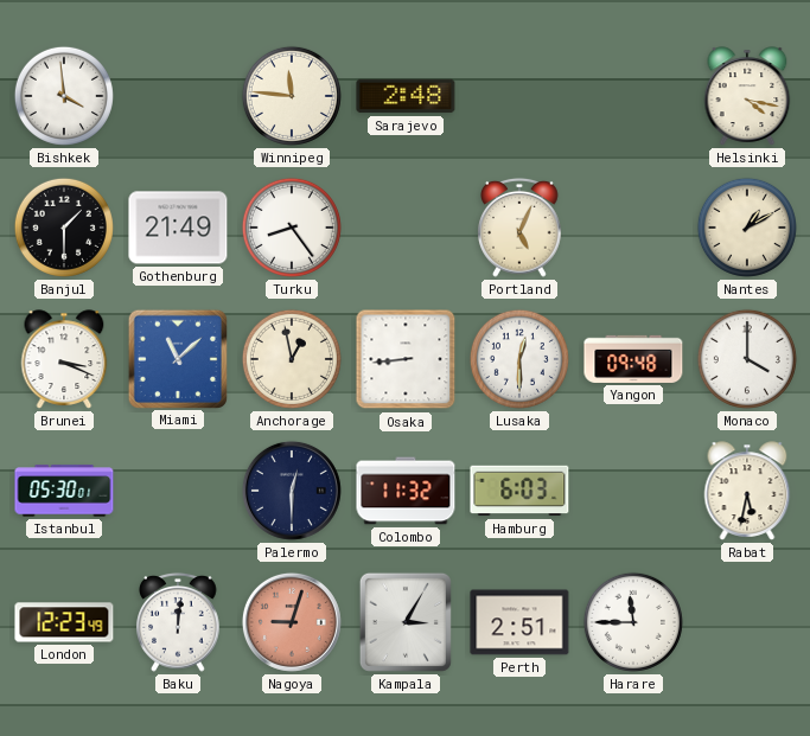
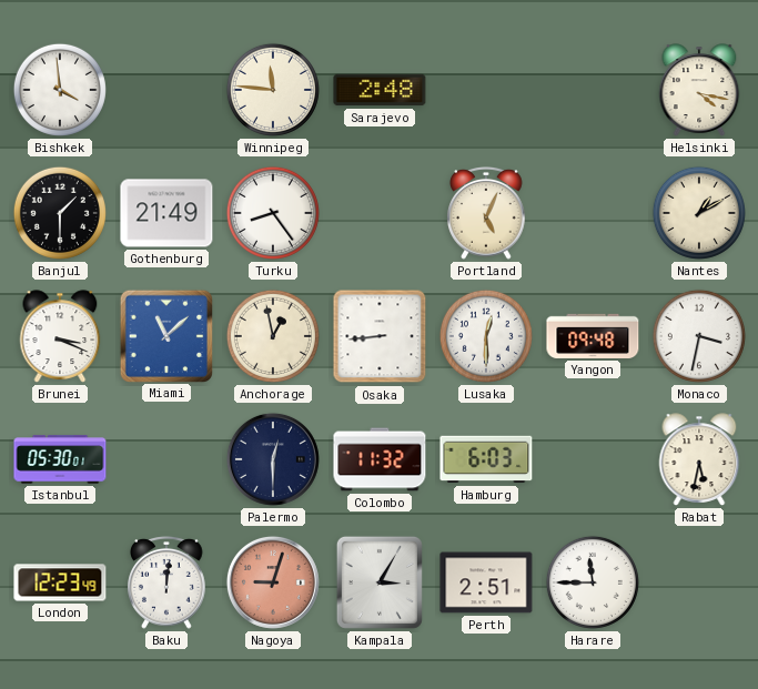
Monaco: 4:00 -> 3:32
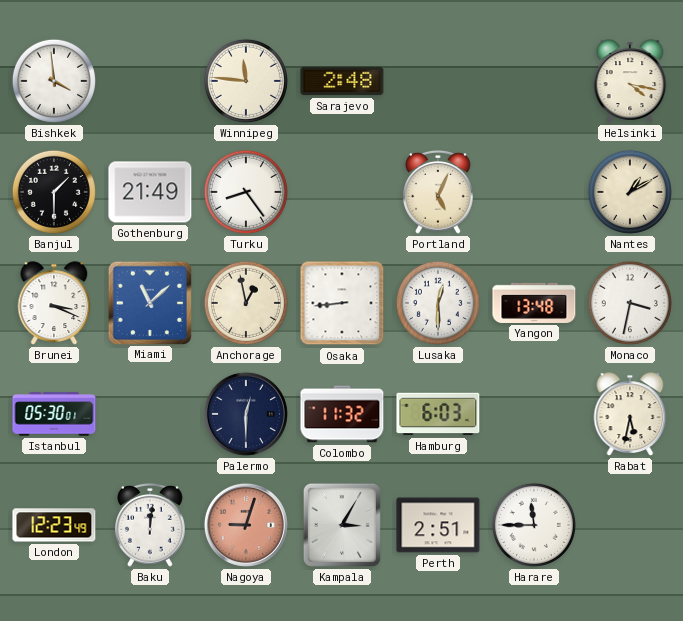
Yangon: 09:48 -> 13:48
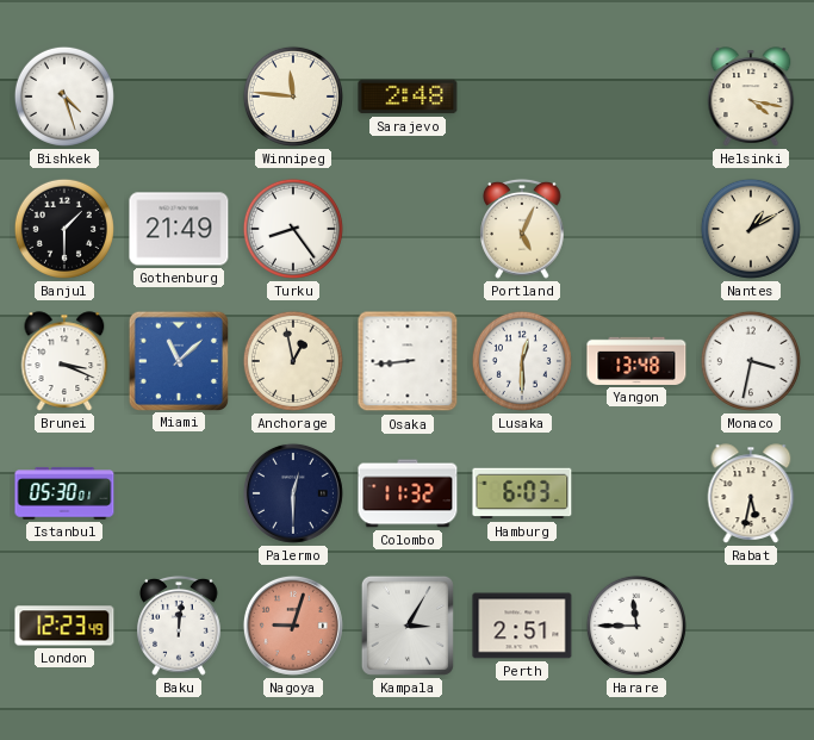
Bishkek: 3:59 -> 4:27
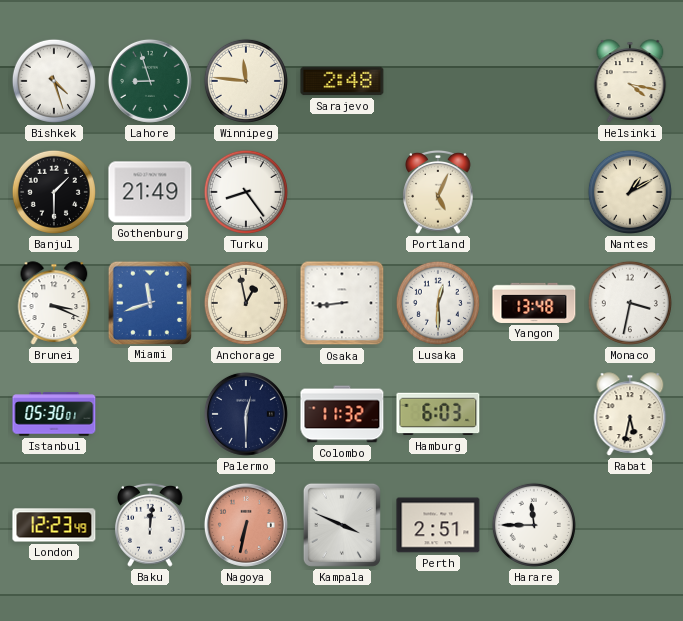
Lahore: none -> 8:57
Miami: 11:08 -> 11:42
Nagoya: 9:03 -> 6:32
Kampala: 3:05 -> 3:49
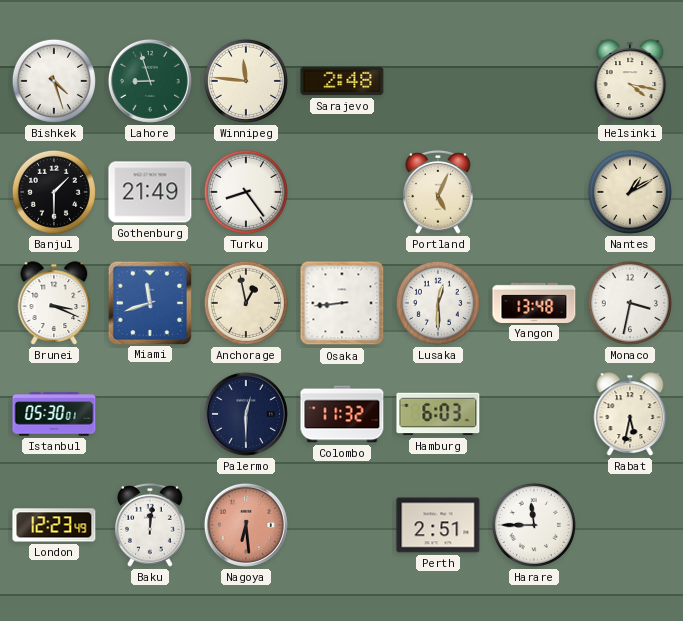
Nagoya: 6:32 -> 6:29
Kampala: 3:49 -> none
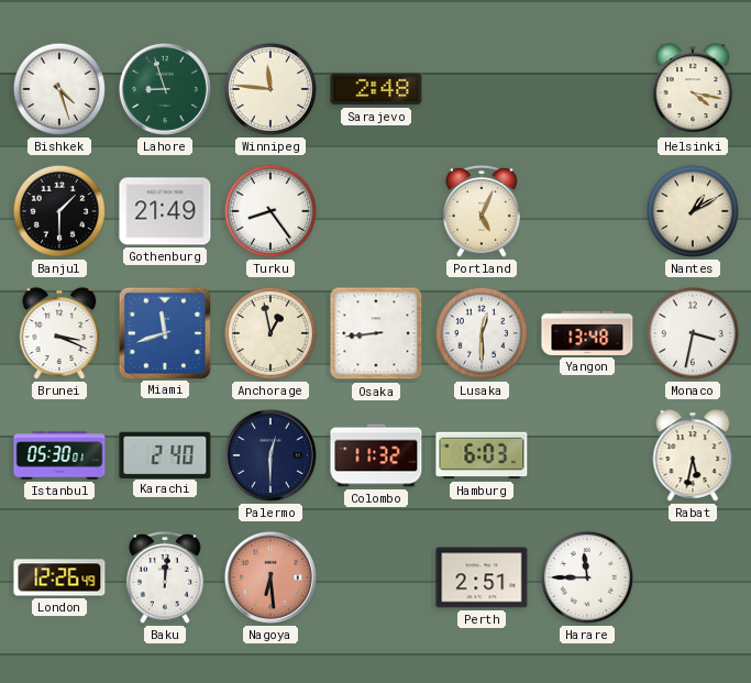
Karachi: none -> 2:40
London: 12:23 -> 12:26
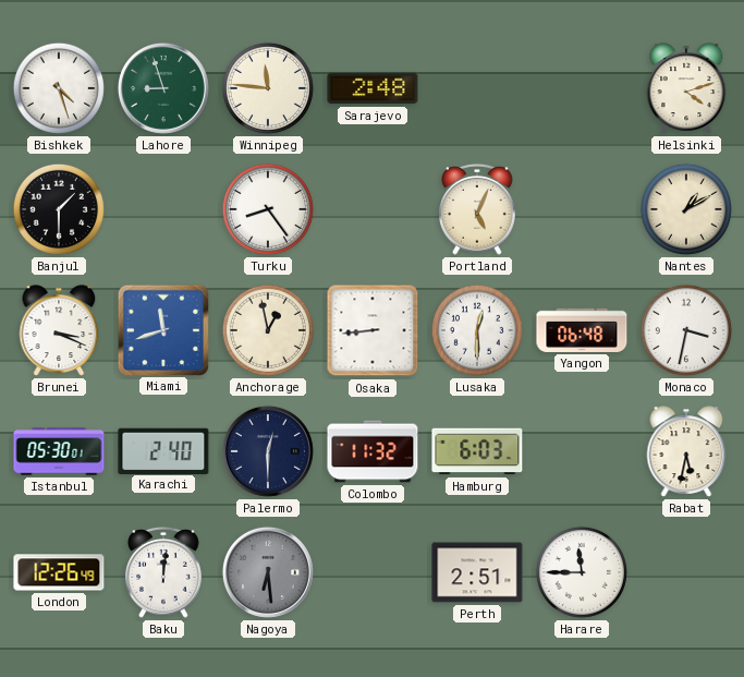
Helsinki: 4:17 -> 4:12
Gothenburg: 21:49 -> none
Yangon: 13:48 -> 06:48
Nagoya dial: salmon -> grey
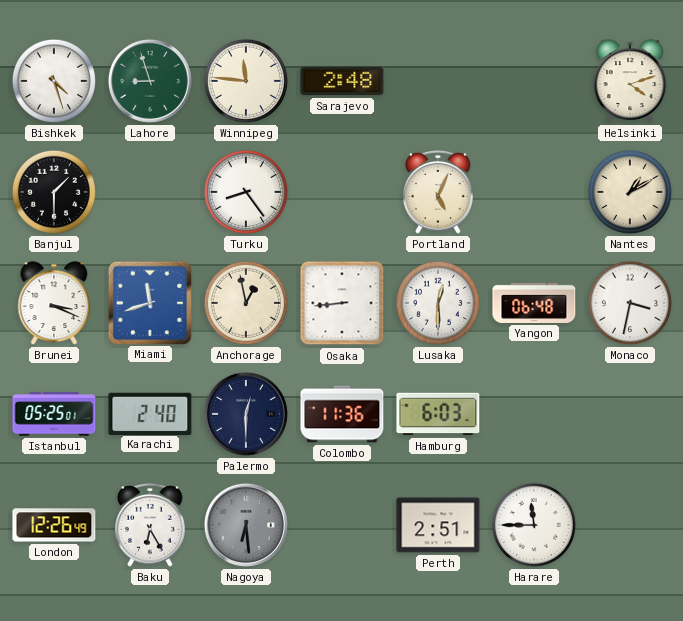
Istanbul: 05:30 -> 05:25
Colombo: 11:32 -> 11:36
Rabat: 5:32 -> none
Baku: 12:01 -> 6:25
